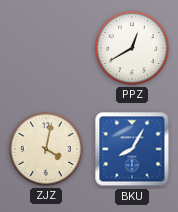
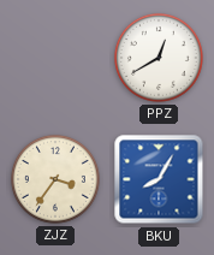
ZJZ: 4:02 -> 3:36
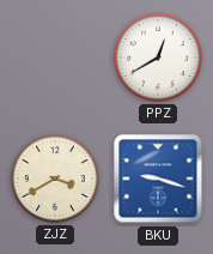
ZJZ: 3:36 -> 3:40
BKU: 8:05 -> 9:18
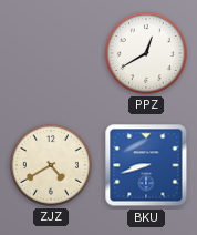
ZJZ: 3:40 -> 4:40
BKU: 9:18 -> 8:42
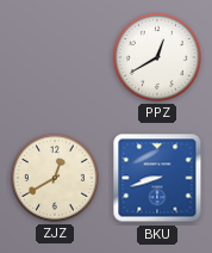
ZJZ: 4:40 -> 12:40
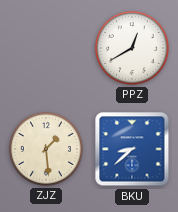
ZJZ: 12:40 -> 1:29
BKU: 8:42 -> 8:38
